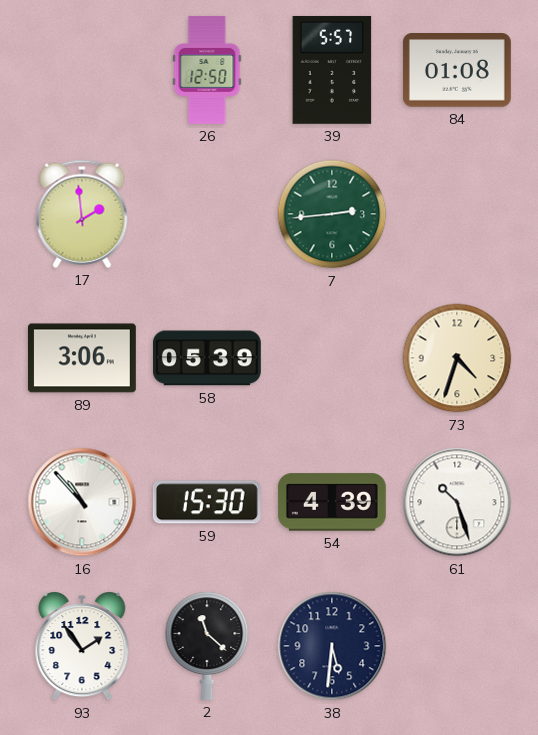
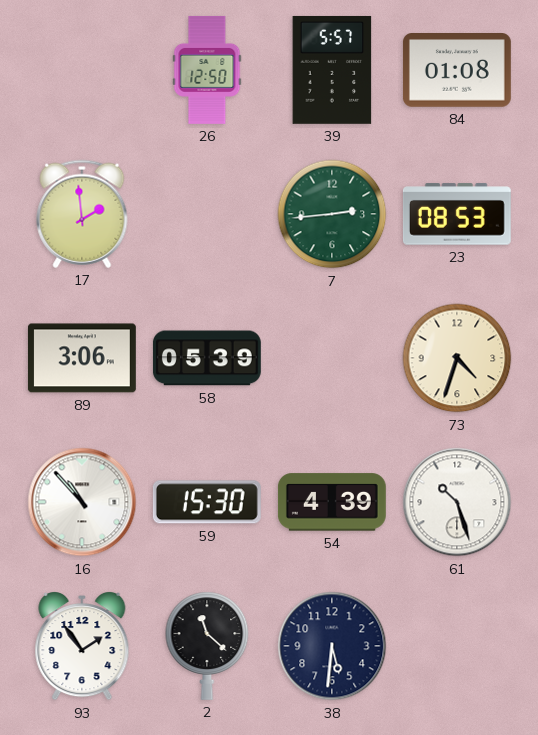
23: none -> 08:53
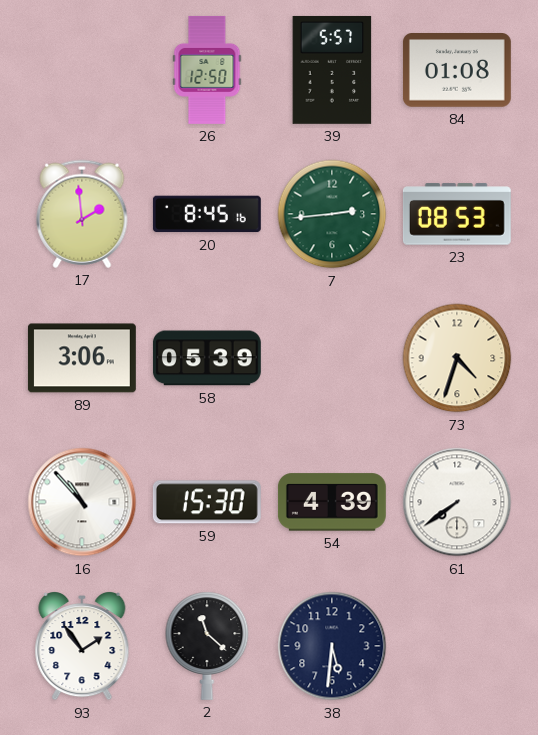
20: none -> 8:45
61: 10:27 -> 7:39
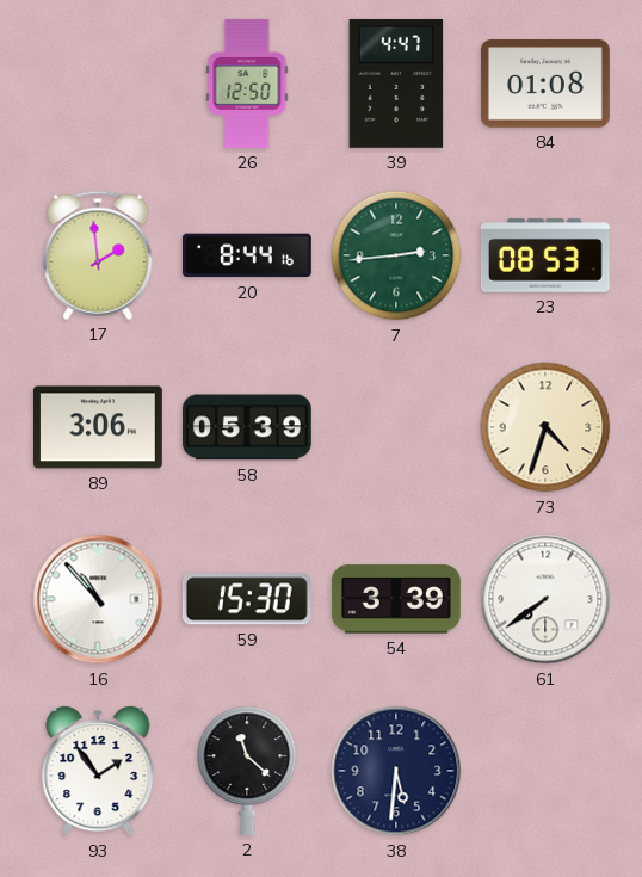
39: 5:57 -> 4:47
20: 8:45 -> 8:44
54: 4:39 -> 3:39
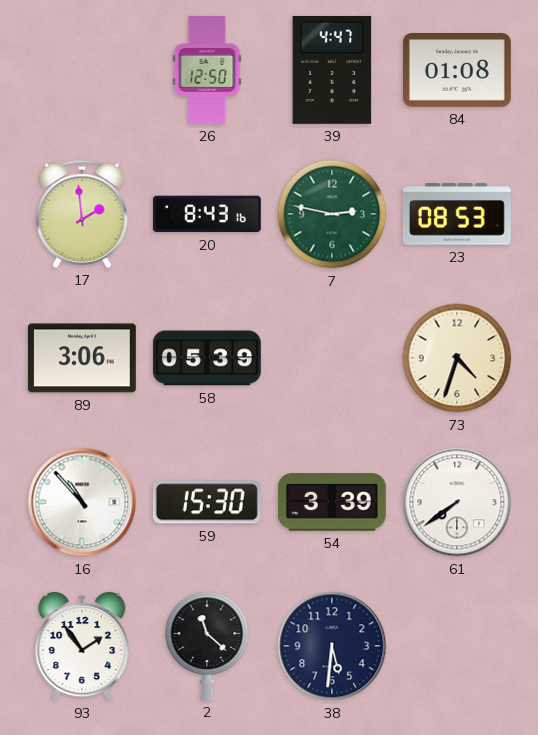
20: 8:44 -> 8:43
7: 2:44 -> 2:47
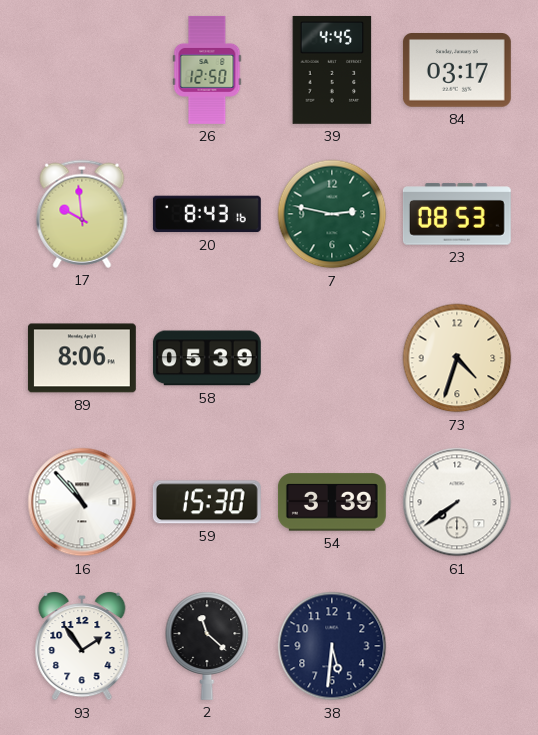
39: 4:47 -> 4:45
84: 01:08 -> 03:17
17: 1:59 -> 9:59
89: 3:06 -> 8:06
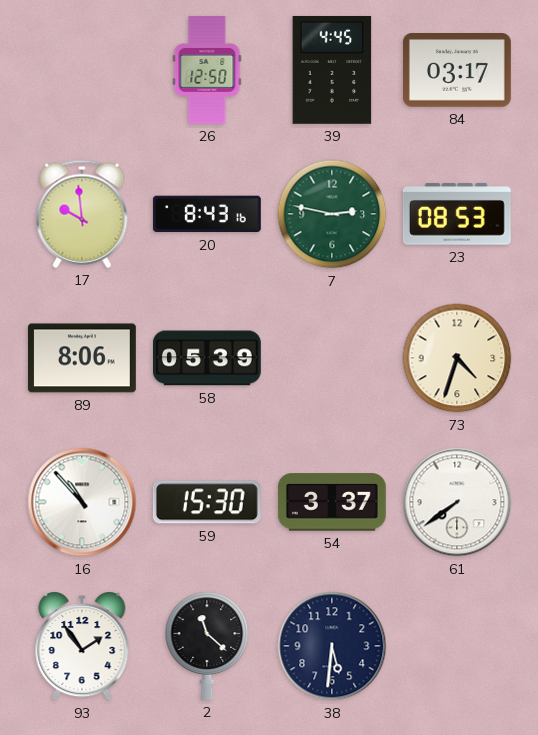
54: 3:39 -> 3:37
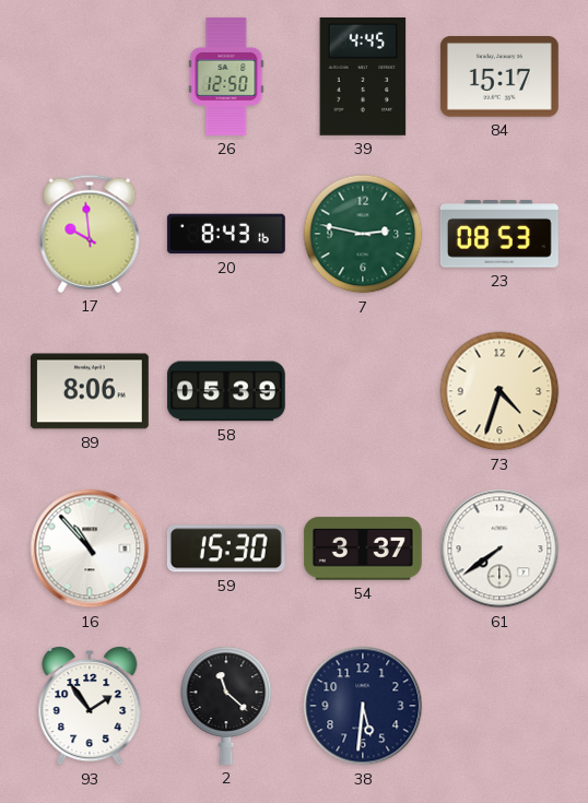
84: 03:17 -> 15:17
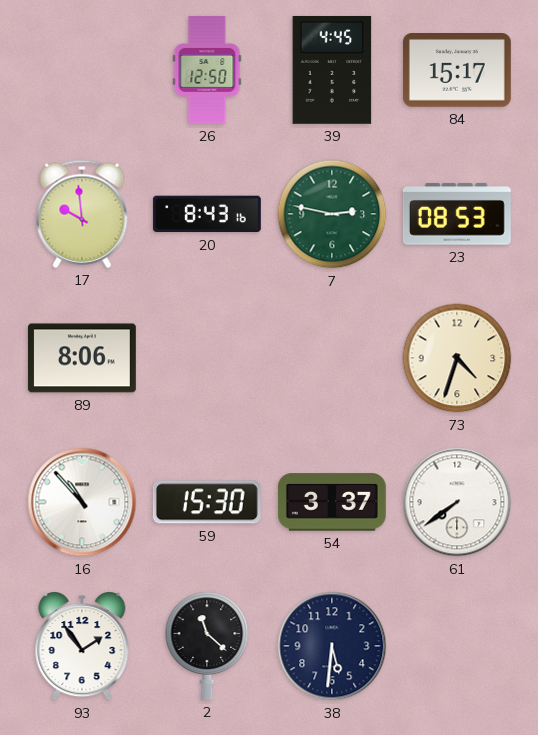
58: 05:39 -> none
